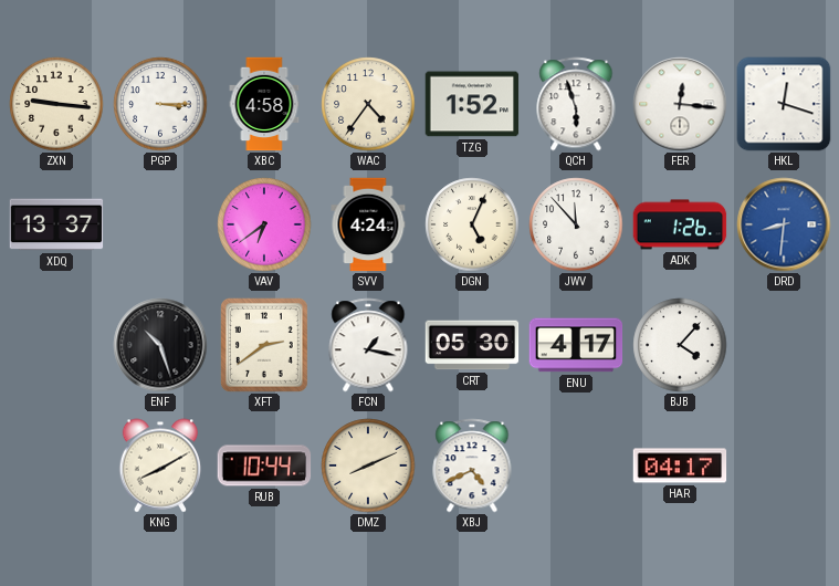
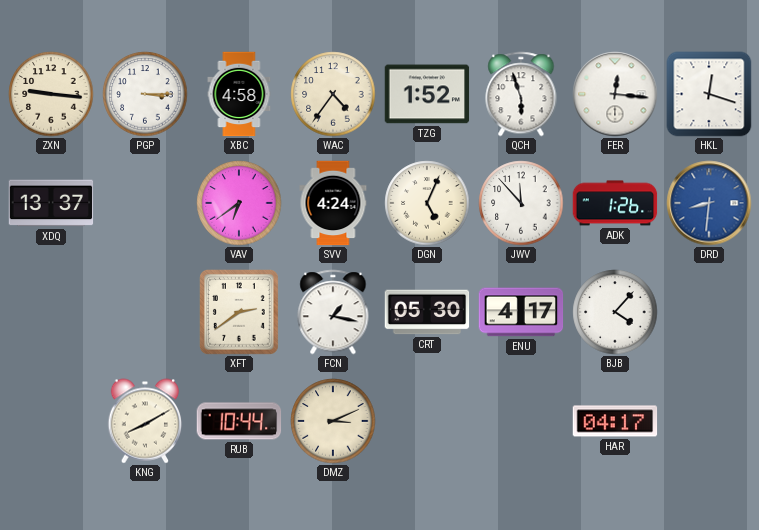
ENF: 10:27 -> none
DMZ: 8:11 -> 3:11
XBJ: 4:41 -> none
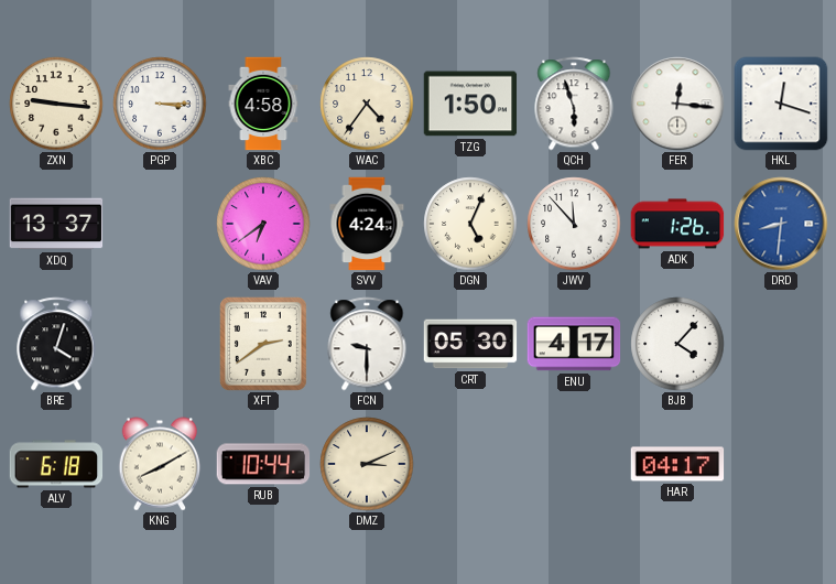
TZG: 1:52 -> 1:50
BRE: none -> 4:03
FCN: 1:17 -> 9:30
ALV: none -> 6:18
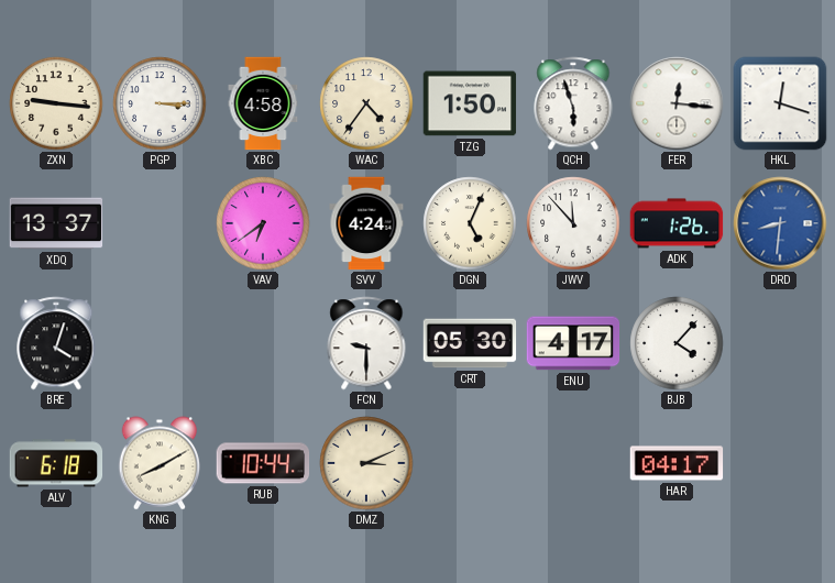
XFT: 2:39 -> none
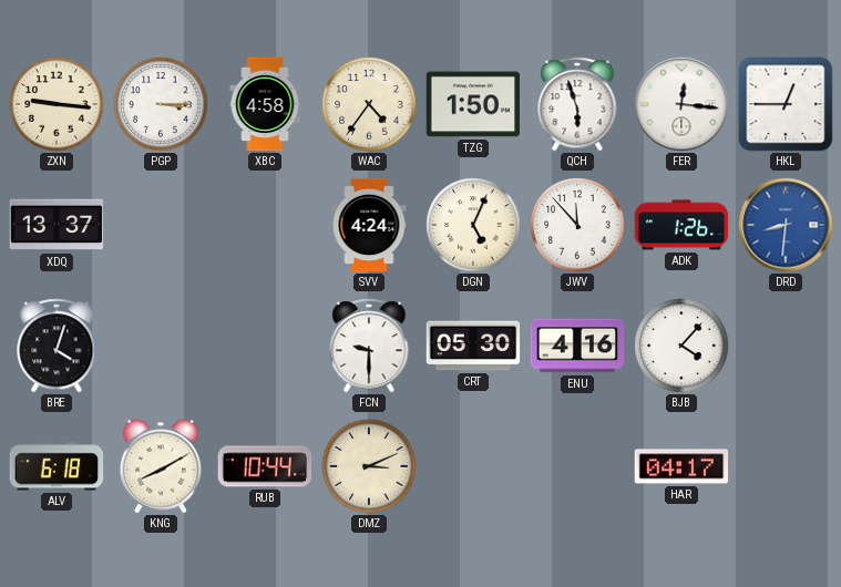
HKL: 12:18 -> 12:45
VAV: 6:39 -> none
ENU: 4:17 -> 4:16
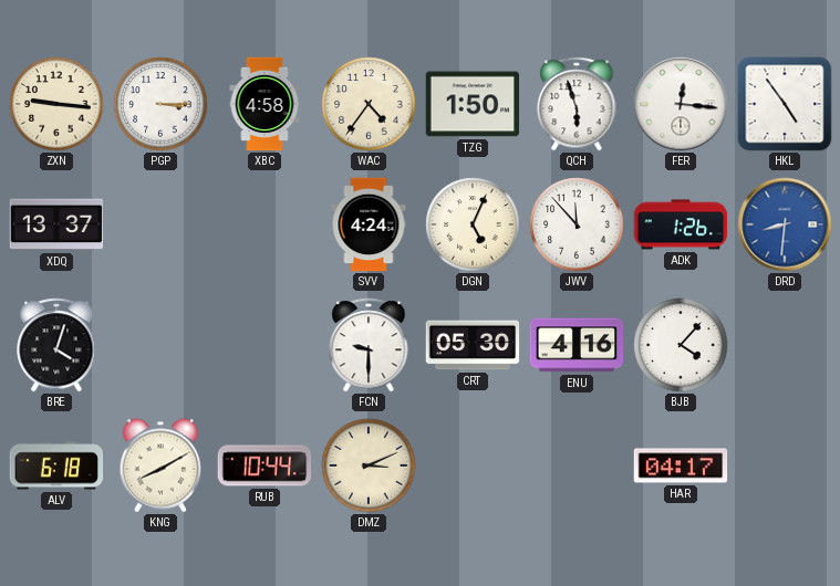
HKL: 12:45 -> 4:54
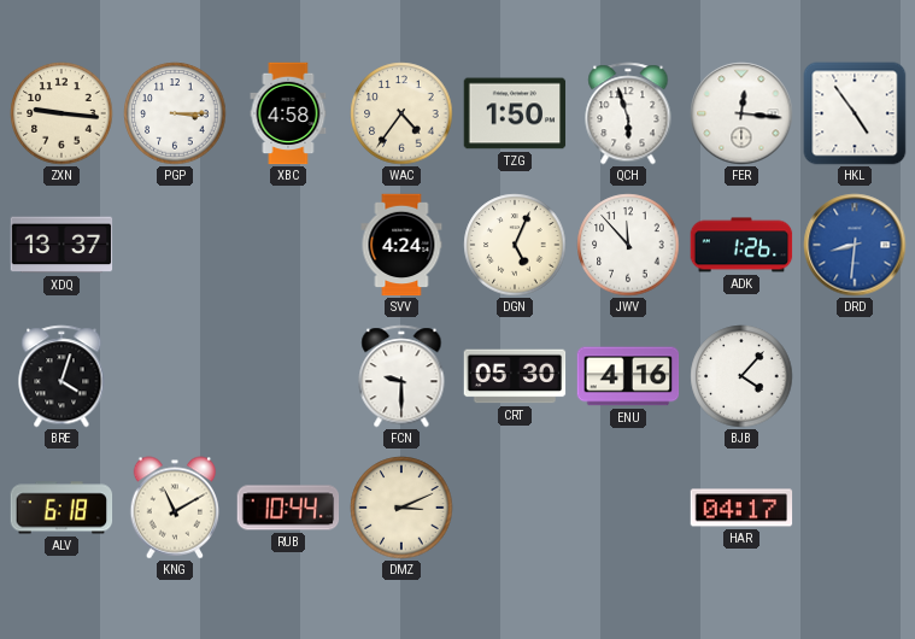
KNG: 8:10 -> 11:10
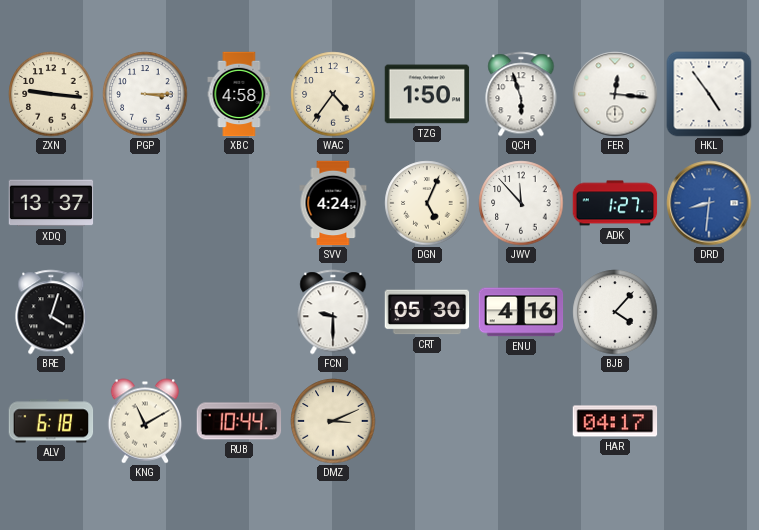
ADK: 1:26 -> 1:27
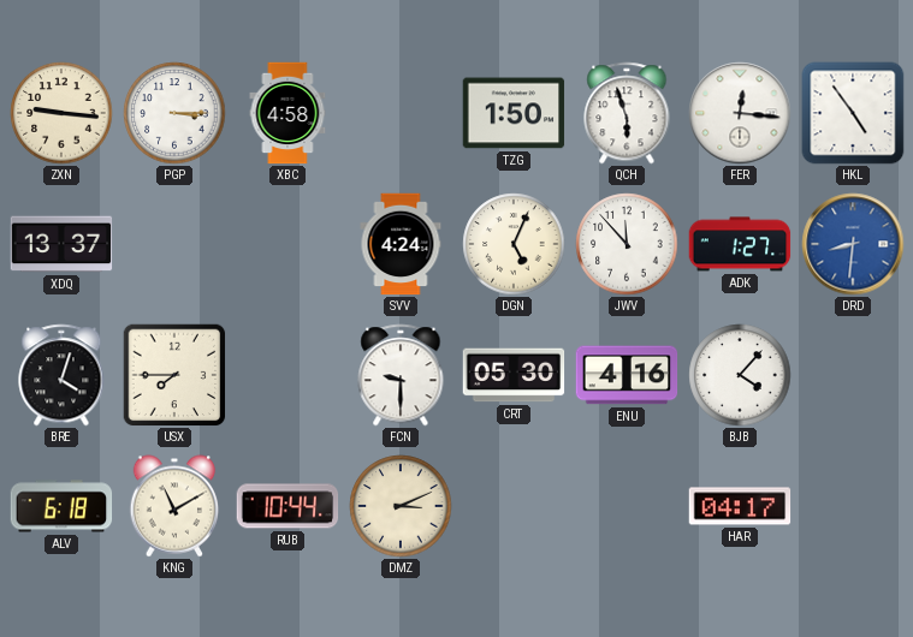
WAC: 4:36 -> none
USX: none -> 7:45
